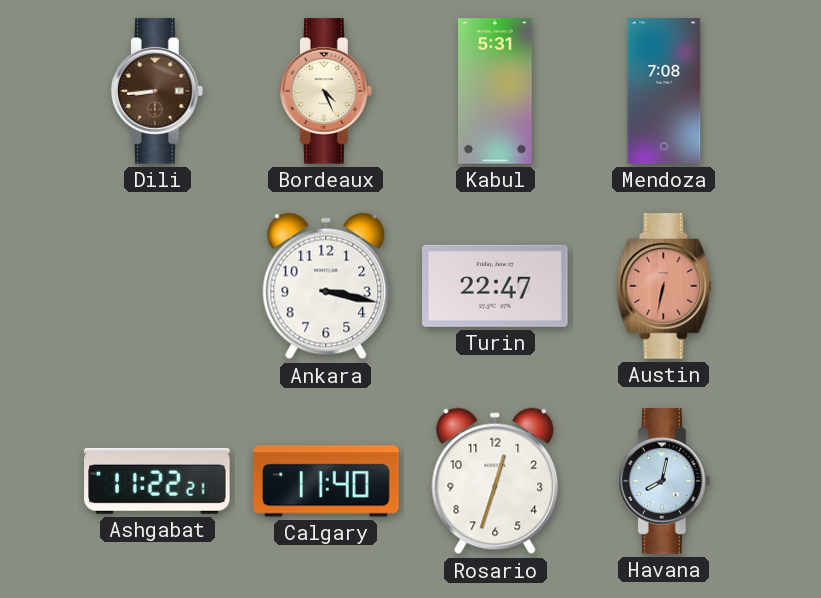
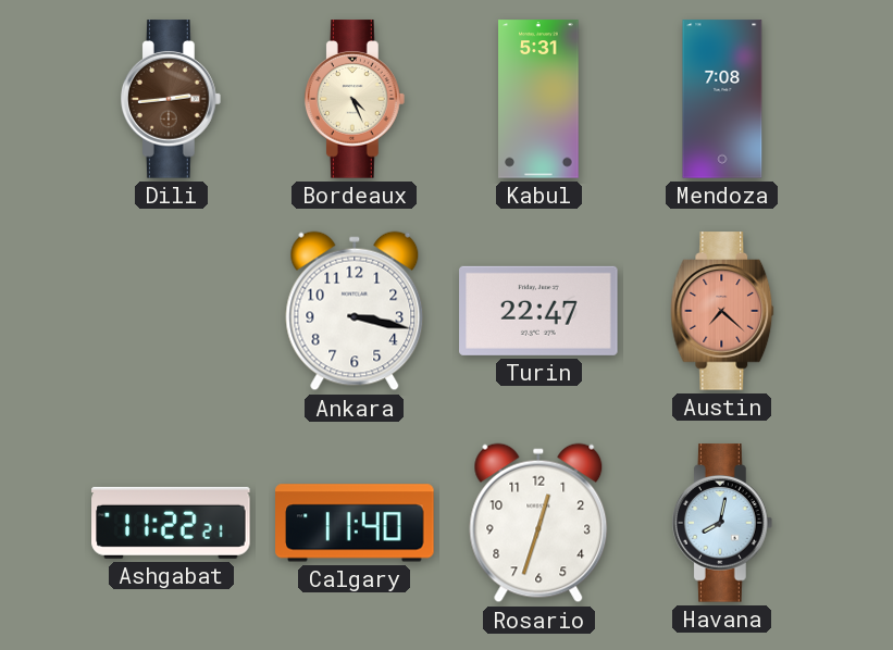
Dili: 8:44 -> 2:44
Austin: 6:32 -> 7:22
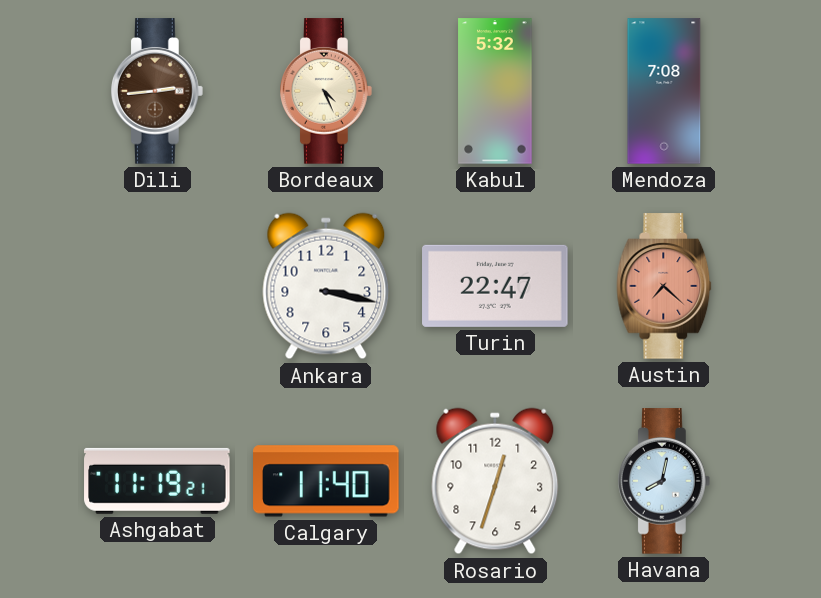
Kabul: 5:31 -> 5:32
Ashgabat: 11:22 -> 11:19
